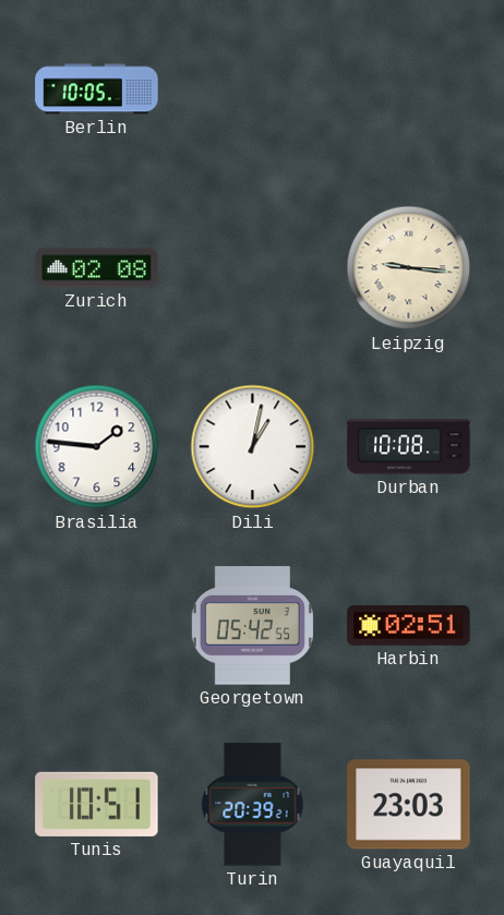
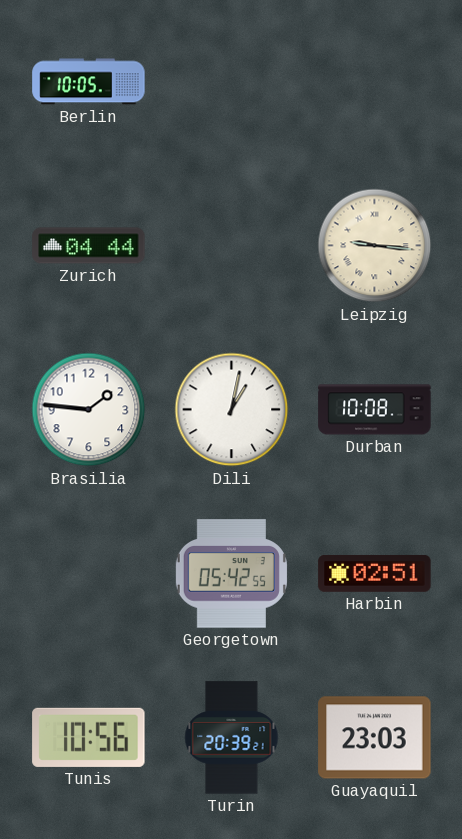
Zurich: 02:08 -> 04:44
Tunis: 10:51 -> 10:56
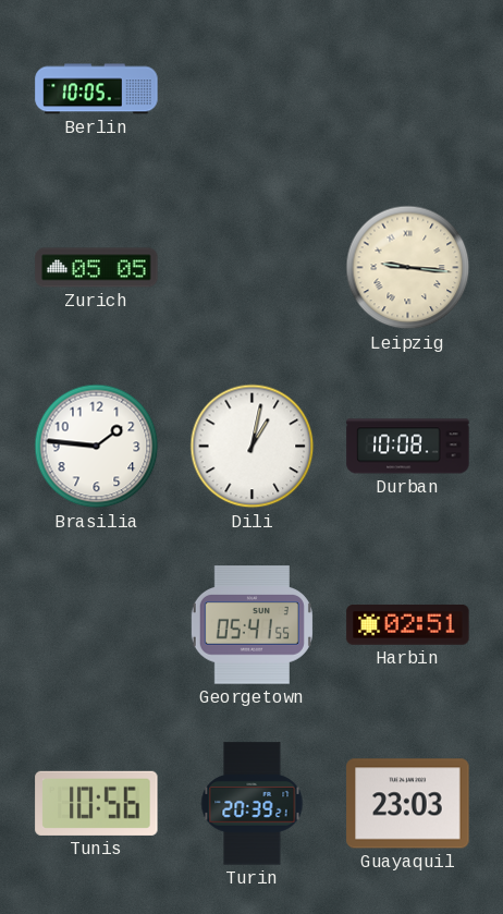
Zurich: 04:44 -> 05:05
Georgetown: 05:42 -> 05:41
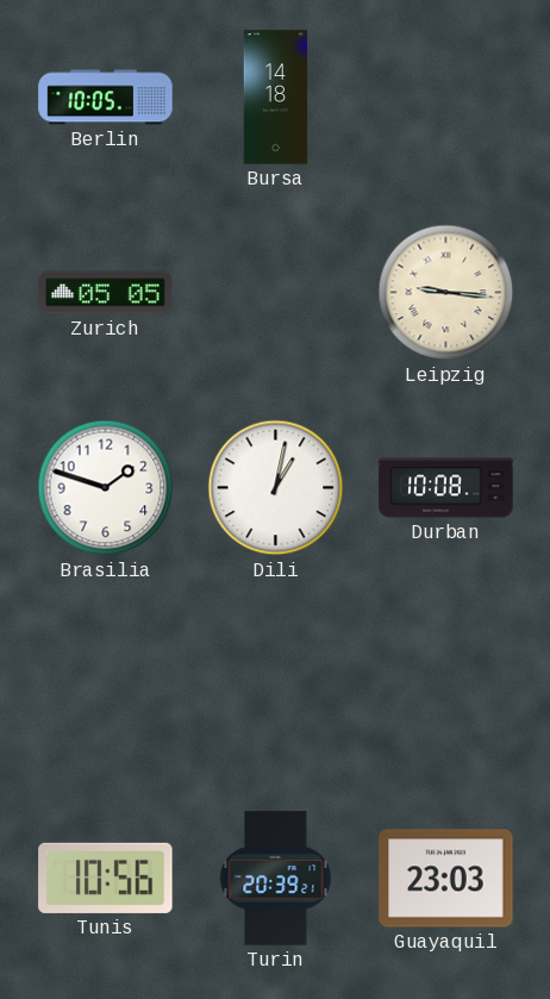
Bursa: none -> 14:18
Brasilia: 1:46 -> 1:48
Georgetown: 05:41 -> none
Harbin: 02:51 -> none
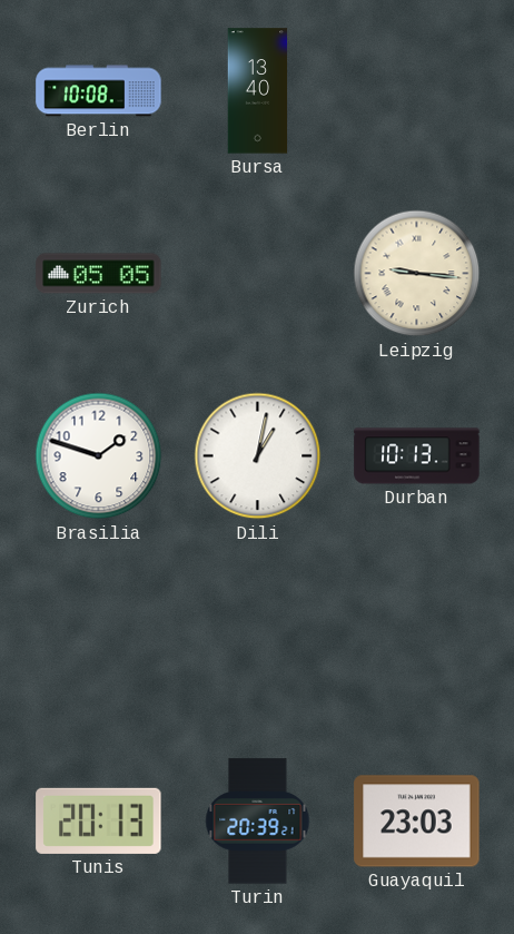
Berlin: 10:05 -> 10:08
Bursa: 14:18 -> 13:40
Durban: 10:08 -> 10:13
Tunis: 10:56 -> 20:13
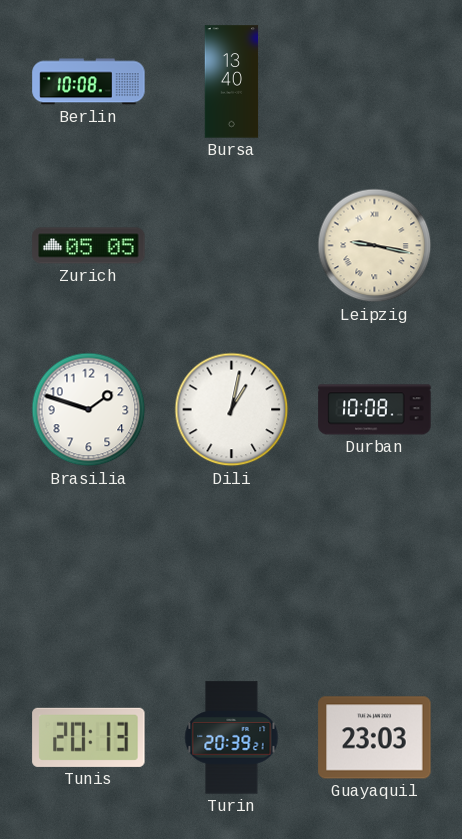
Leipzig: 9:16 -> 9:17
Durban: 10:13 -> 10:08
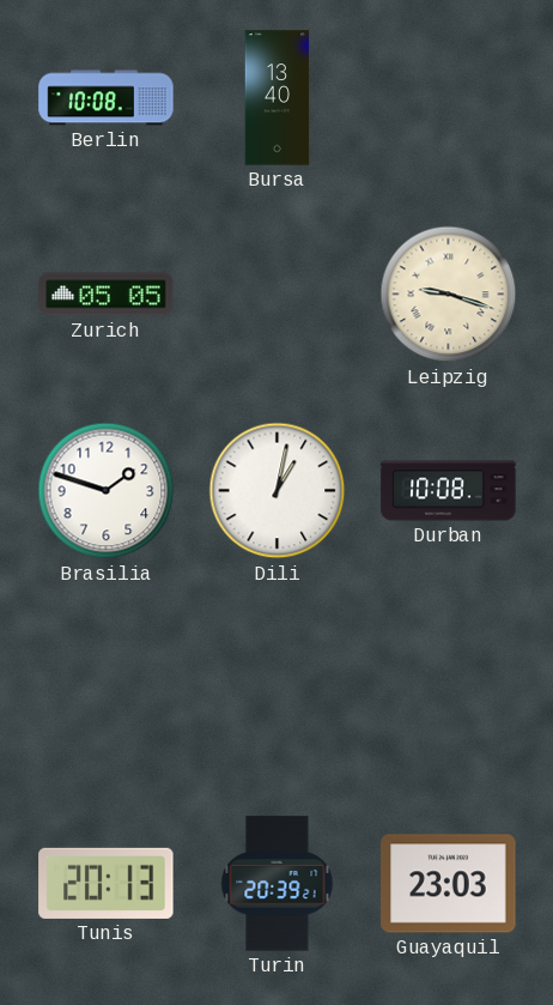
Leipzig: 9:17 -> 9:18
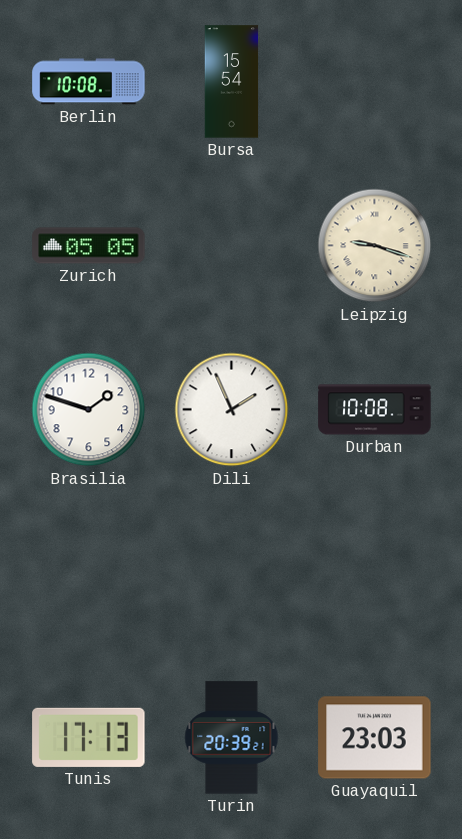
Bursa: 13:40 -> 15:54
Dili: 1:02 -> 1:56
Tunis: 20:13 -> 17:13
